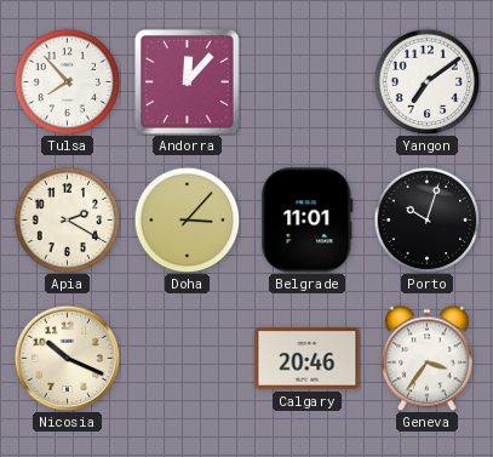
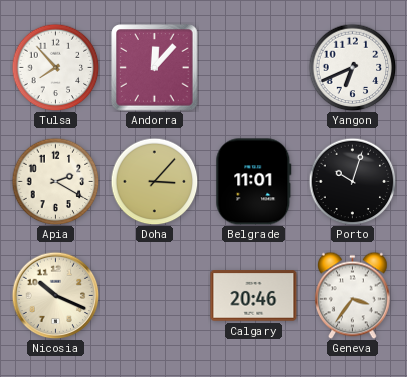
Yangon: 7:09 -> 6:41
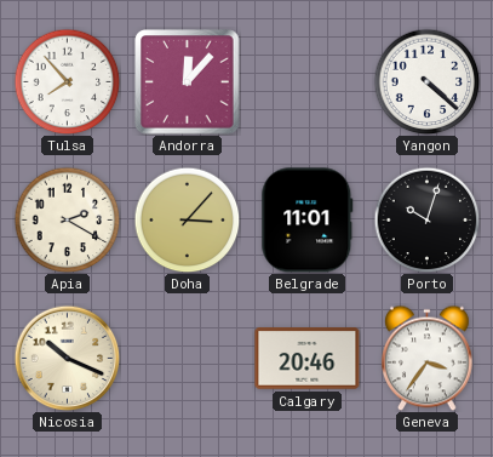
Yangon: 6:41 -> 4:22
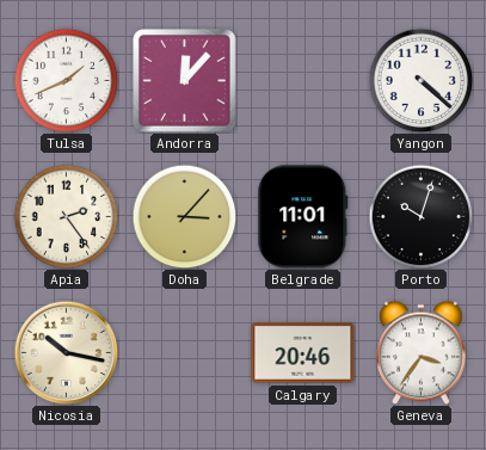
Tulsa: 7:53 -> 1:41
Apia: 2:20 -> 2:24
Nicosia: 10:19 -> 10:17
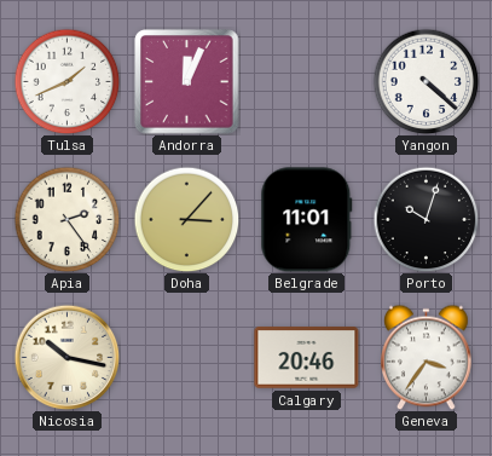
Andorra: 12:07 -> 12:04
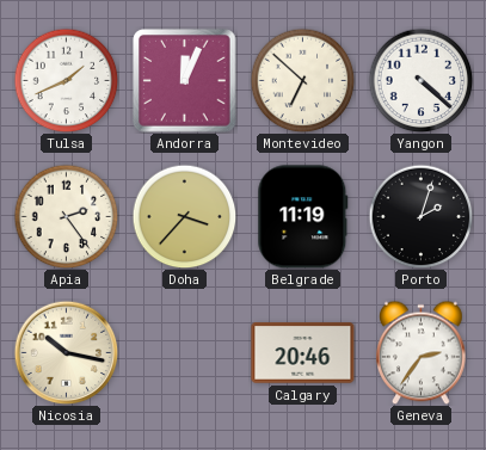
Montevideo: none -> 6:52
Doha: 3:07 -> 3:37
Belgrade: 11:01 -> 11:19
Porto: 10:03 -> 2:03
Geneva: 3:36 -> 2:36
